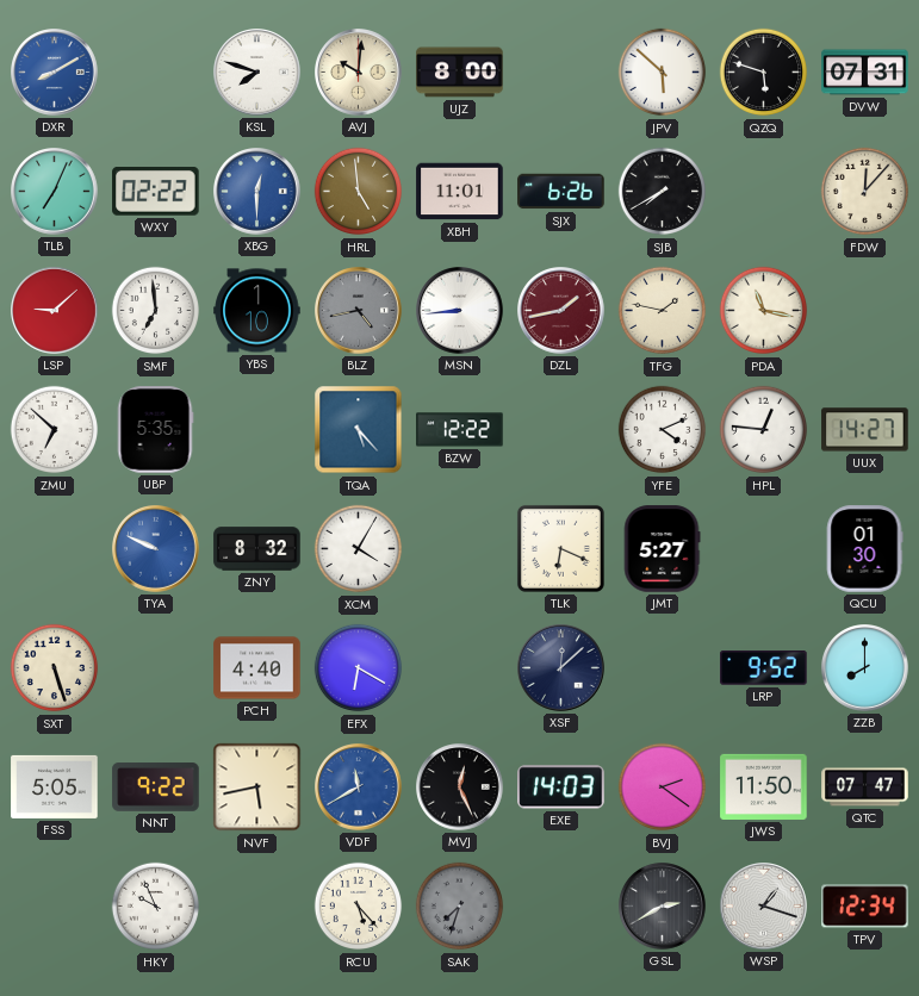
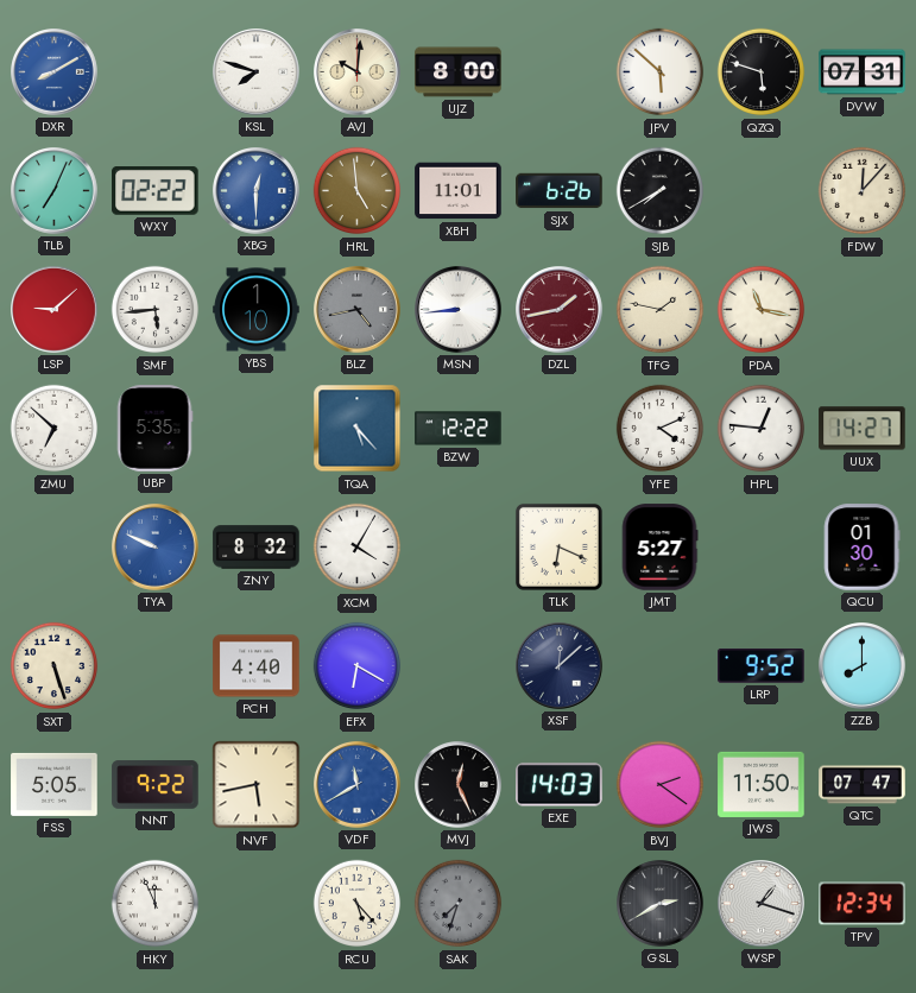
SMF: 6:59 -> 5:44
HKY: 9:56 -> 11:56
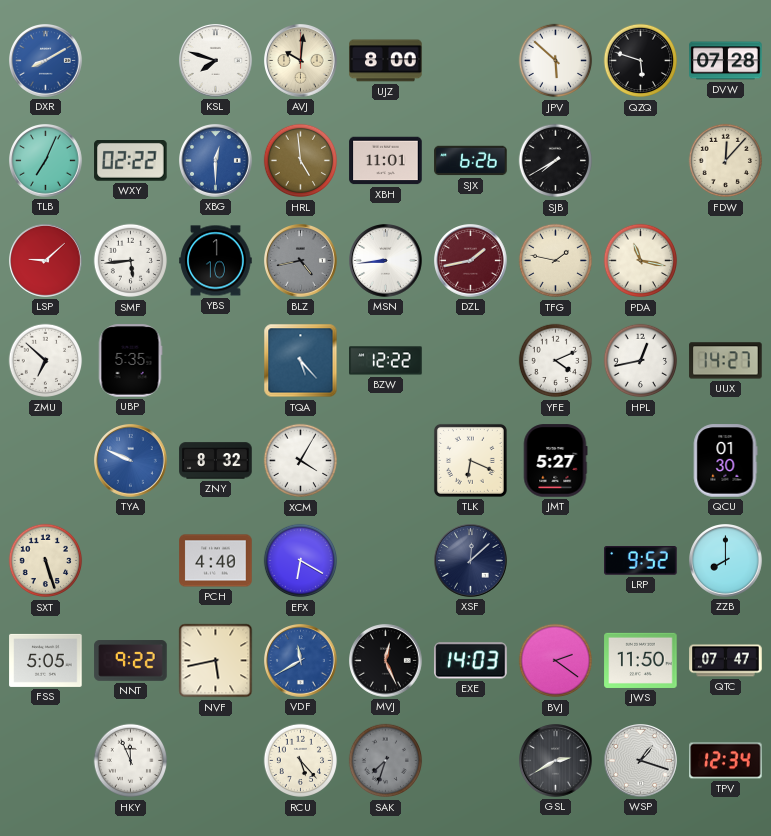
DVW: 07:31 -> 07:28
HPL: 12:46 -> 12:43
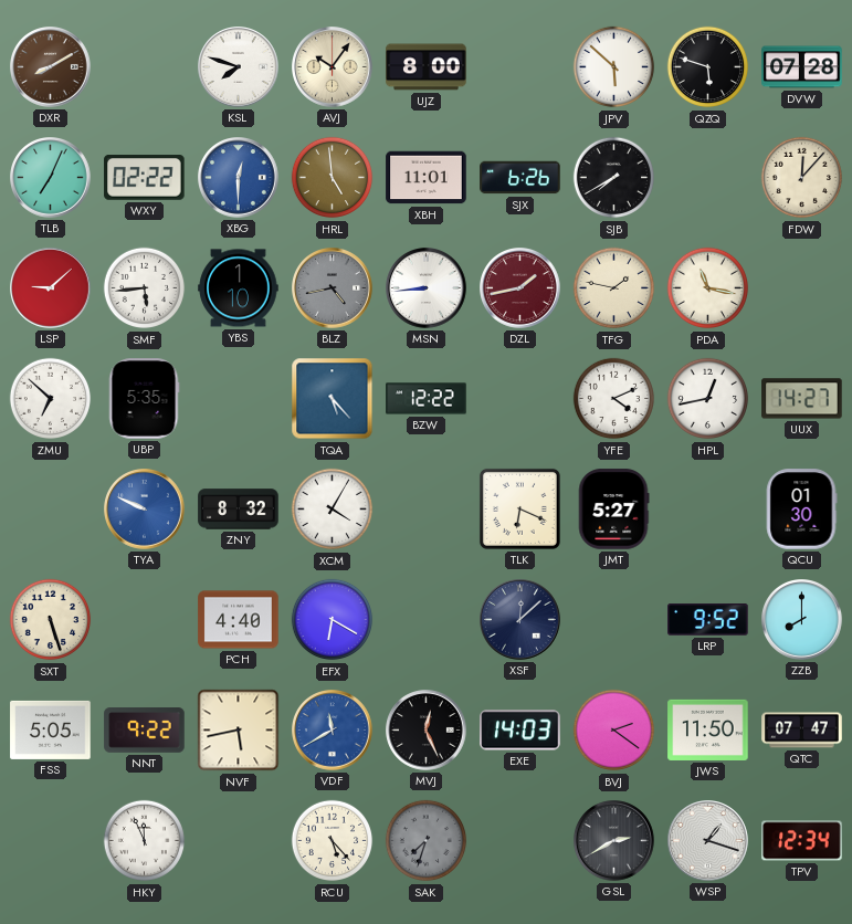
DXR dial: blue -> brown
AVJ: 10:01 -> 10:06
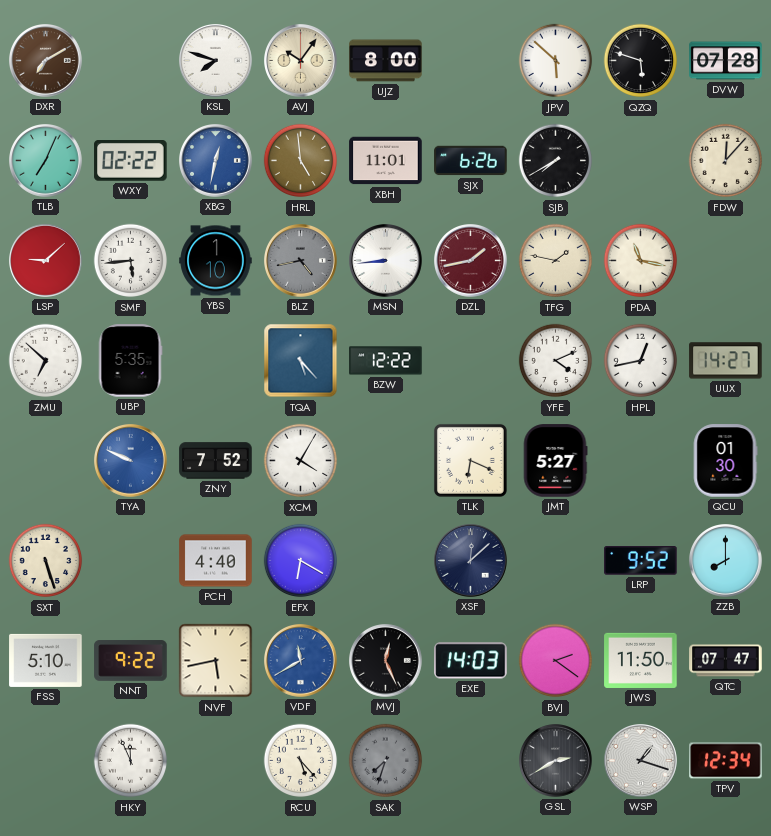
DXR: 8:10 -> 7:10
XBG: 12:30 -> 12:32
ZNY: 8:32 -> 7:52
FSS: 5:05 -> 5:10
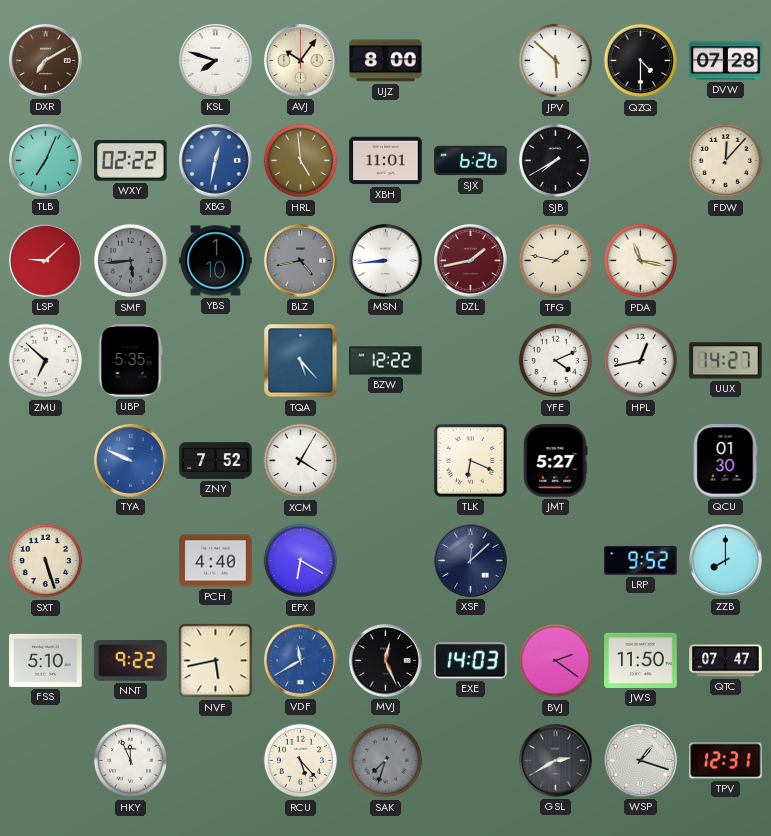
QZQ: 5:48 -> 4:30
SMF dial: white -> grey
TPV: 12:34 -> 12:31
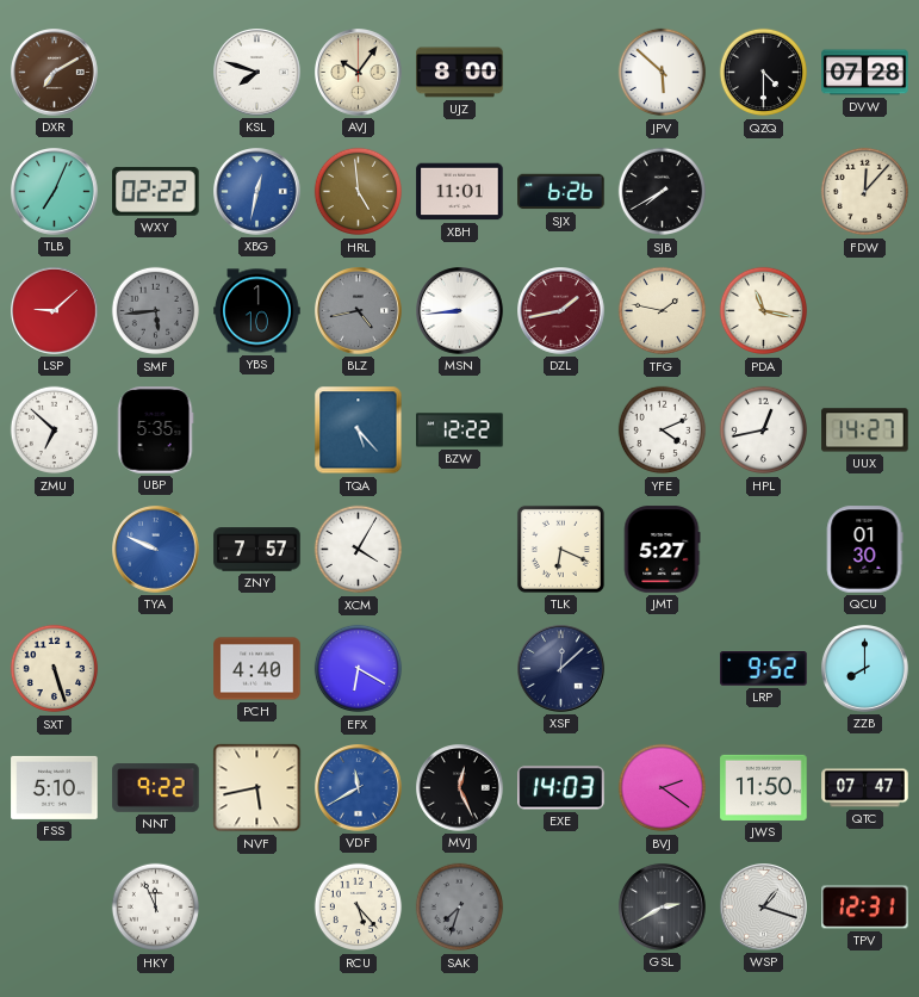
ZNY: 7:52 -> 7:57
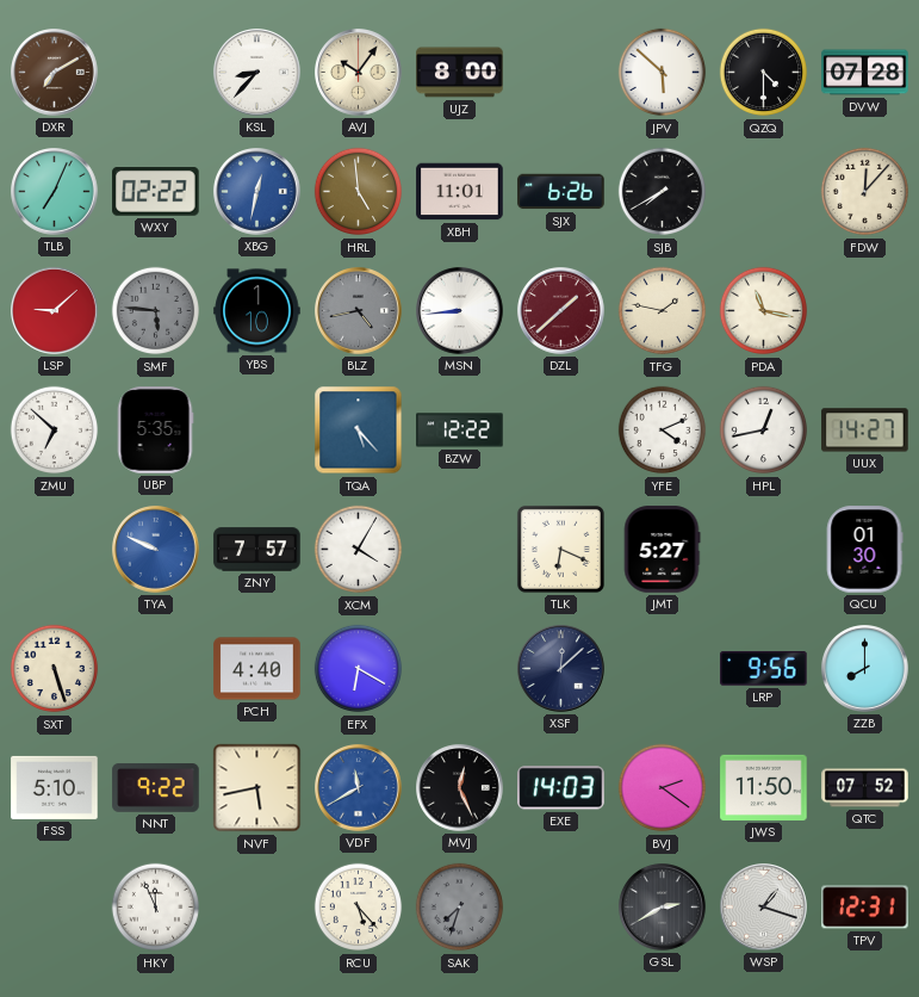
KSL: 7:48 -> 8:37
SMF: 5:44 -> 5:46
DZL: 1:43 -> 1:38
LRP: 9:52 -> 9:56
QTC: 07:47 -> 07:52
